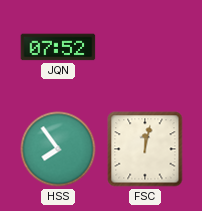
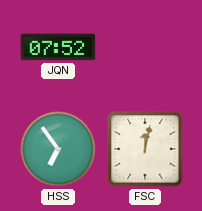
HSS: 7:54 -> 6:54
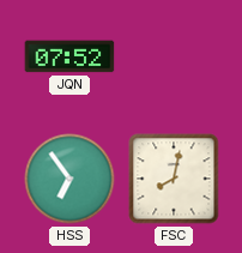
FSC: 12:02 -> 8:02
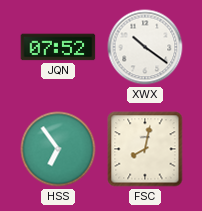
XWX: none -> 10:21
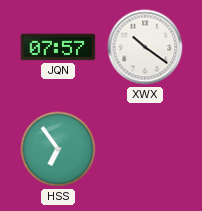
JQN: 07:52 -> 07:57
FSC: 8:02 -> none
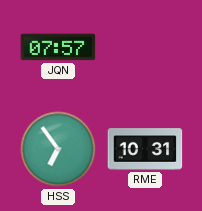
XWX: 10:21 -> none
RME: none -> 10:31
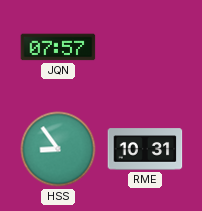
HSS: 6:54 -> 8:54
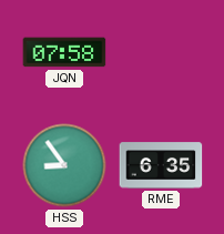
JQN: 07:57 -> 07:58
RME: 10:31 -> 6:35
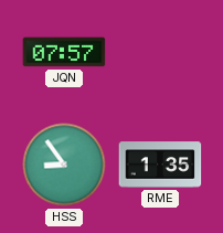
JQN: 07:58 -> 07:57
RME: 6:35 -> 1:35
